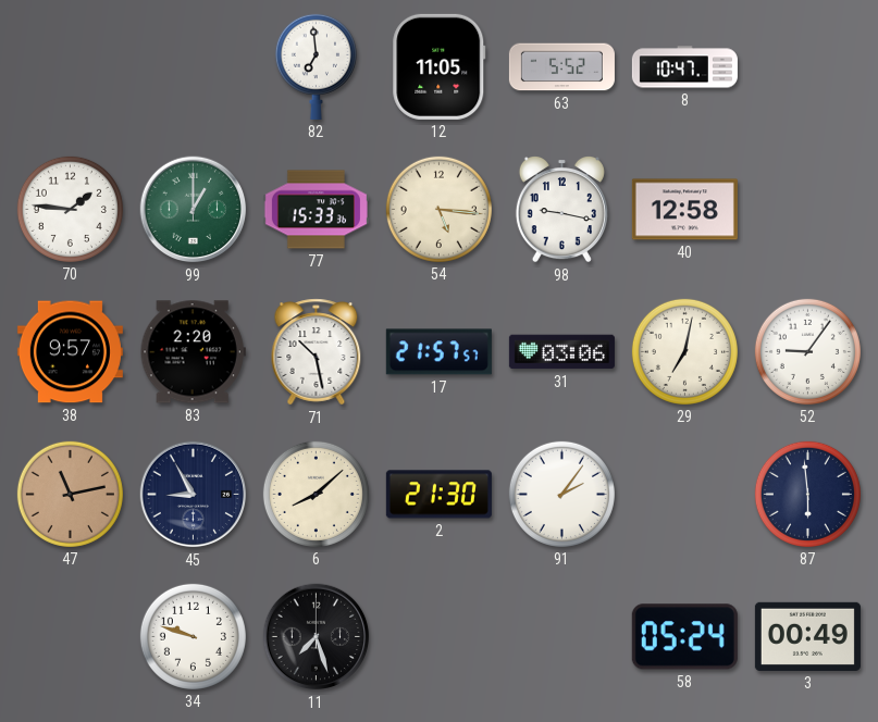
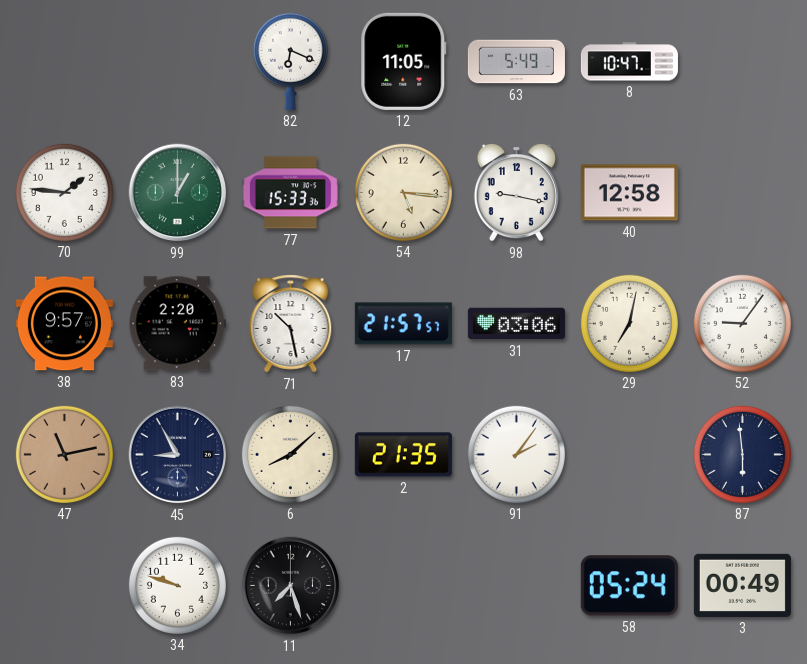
82: 6:59 -> 6:19
63: 5:52 -> 5:49
2: 21:30 -> 21:35
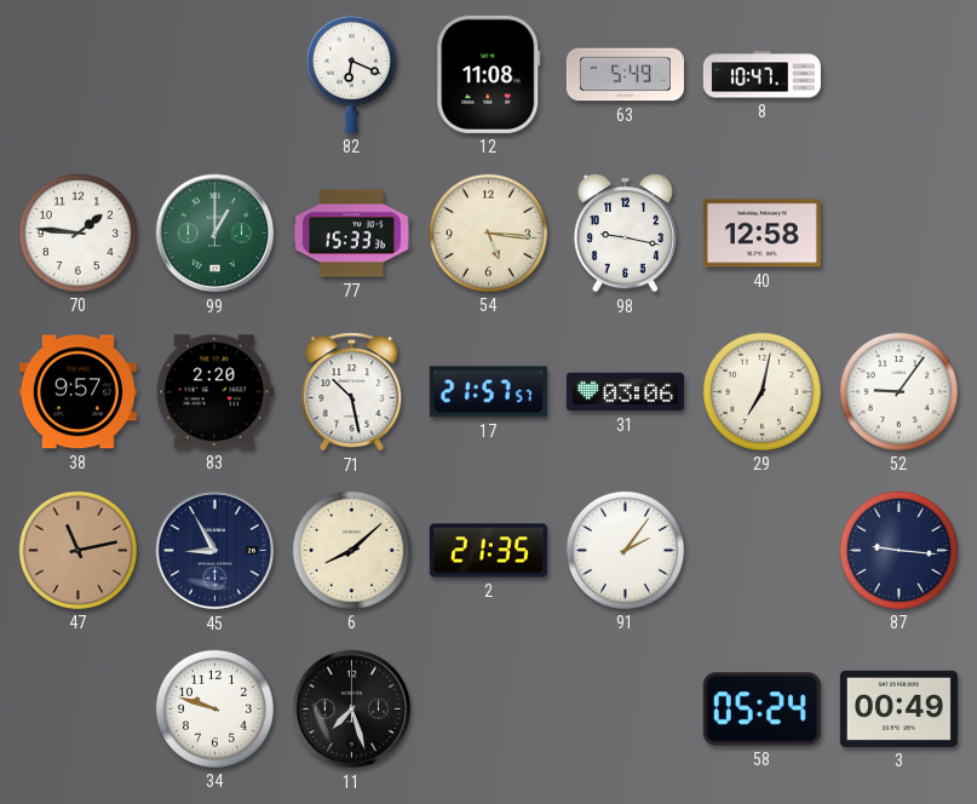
12: 11:05 -> 11:08
87: 5:59 -> 9:16
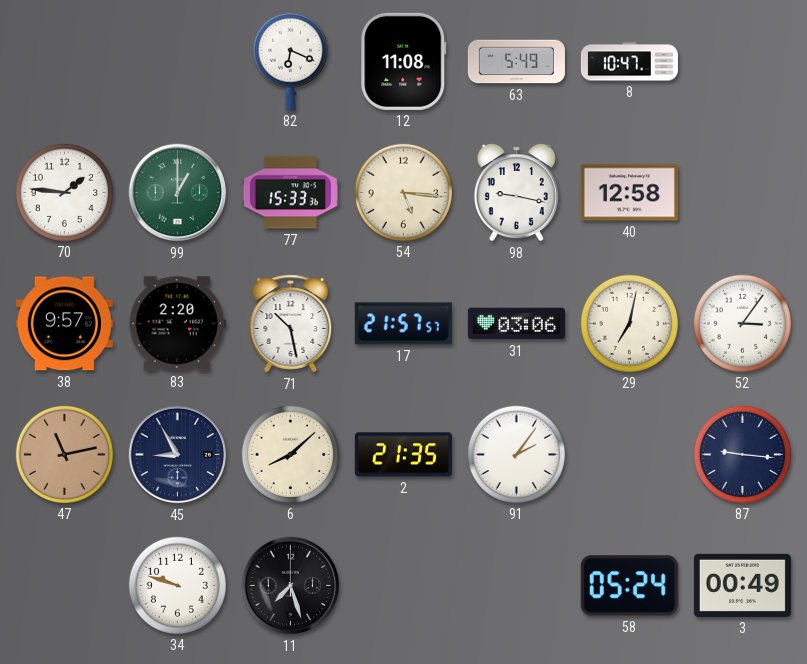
52: 9:06 -> 3:06
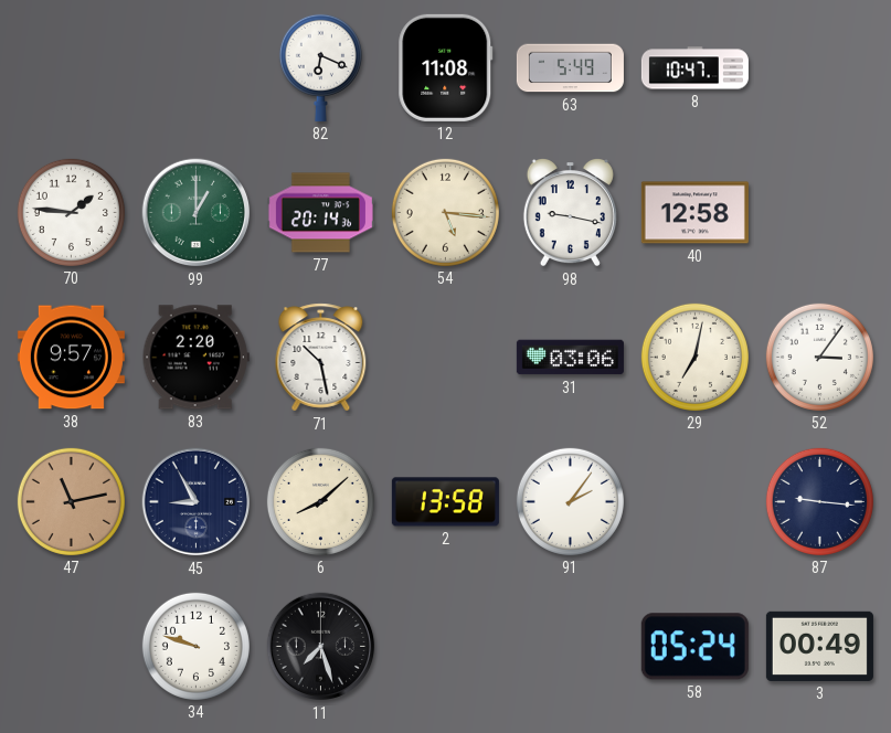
77: 15:33 -> 20:14
17: 21:57 -> none
2: 21:35 -> 13:58
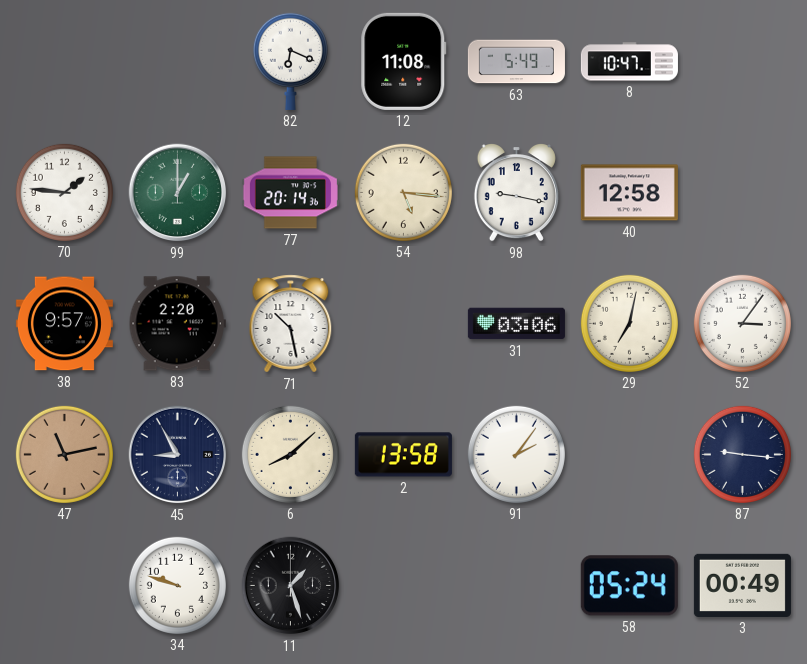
11: 7:27 -> 1:27
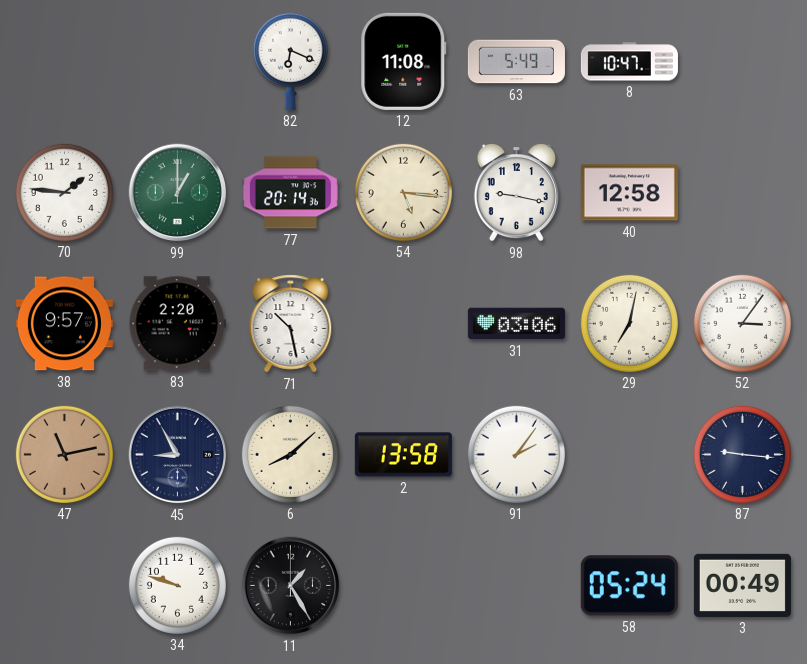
11: 1:27 -> 1:25
